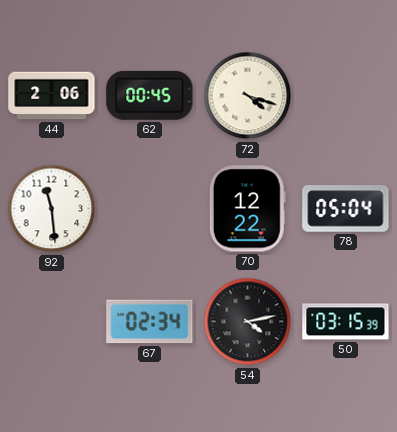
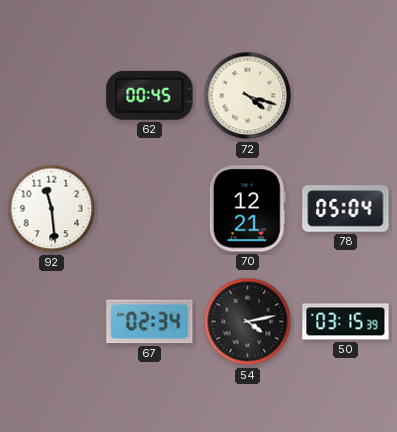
44: 2:06 -> none
70: 12:22 -> 12:21
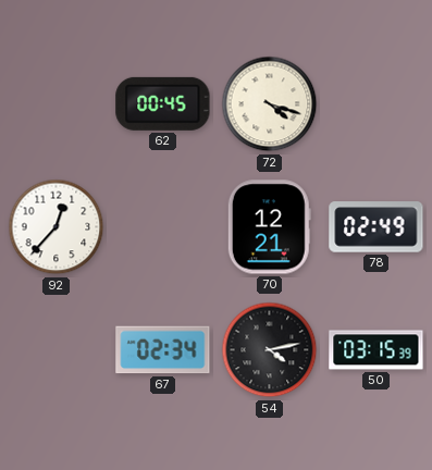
92: 11:29 -> 12:37
78: 05:04 -> 02:49
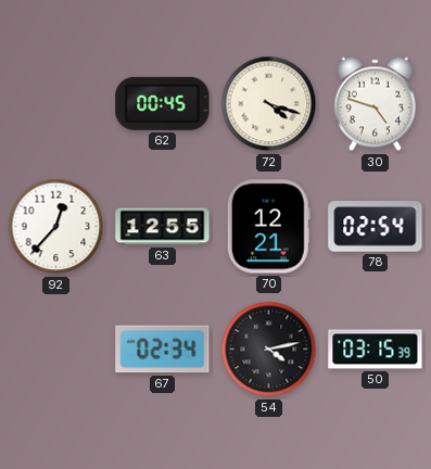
30: none -> 4:48
63: none -> 12:55
78: 02:49 -> 02:54
